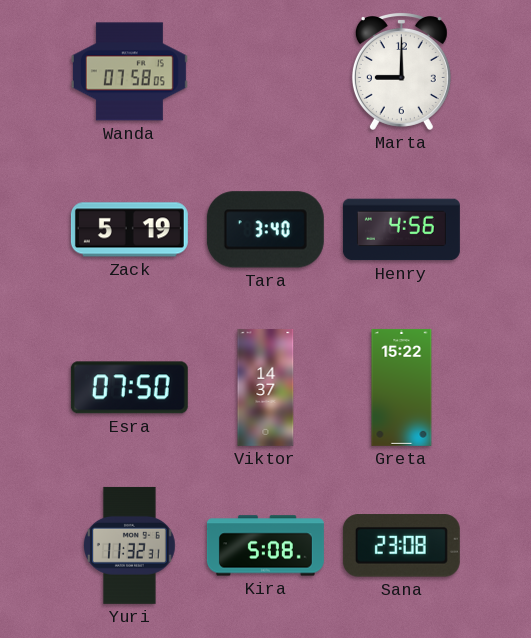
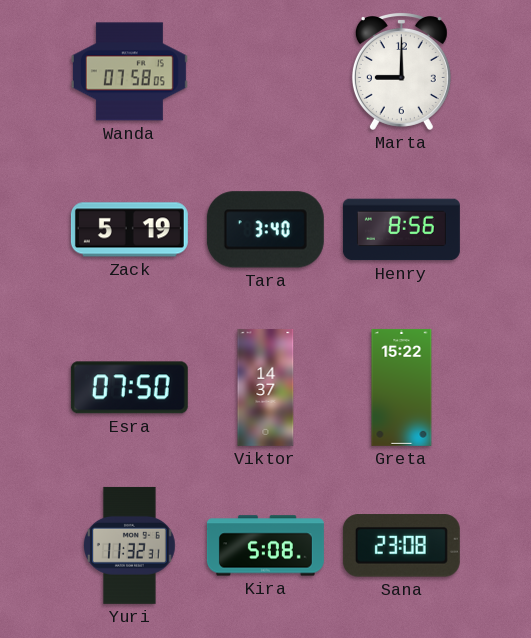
Henry: 4:56 -> 8:56
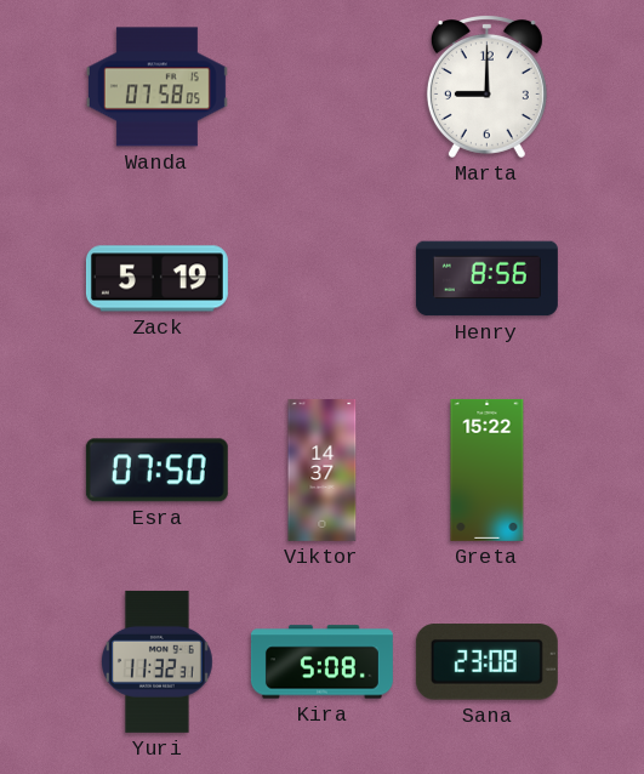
Tara: 3:40 -> none
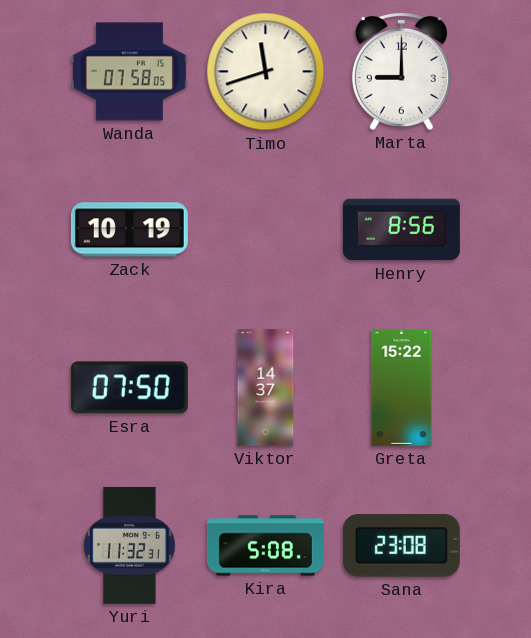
Timo: none -> 11:42
Zack: 5:19 -> 10:19
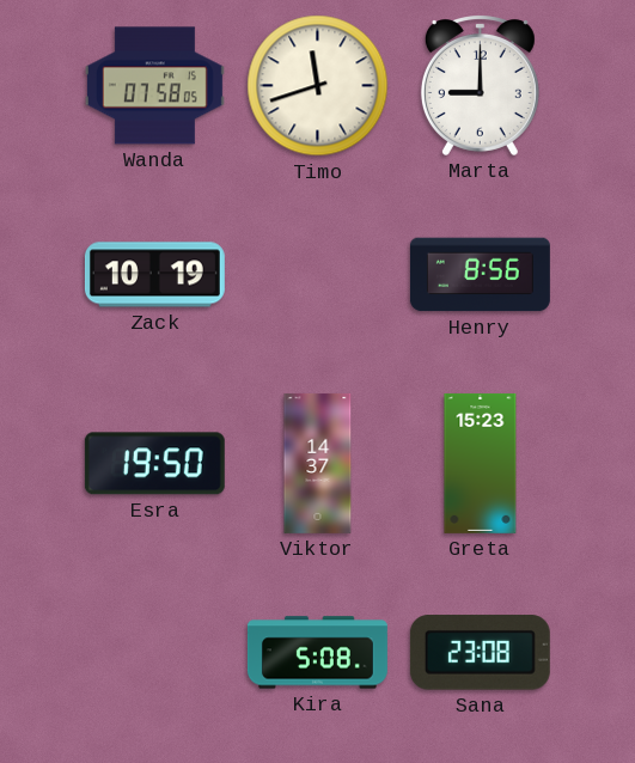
Esra: 07:50 -> 19:50
Greta: 15:22 -> 15:23
Yuri: 11:32 -> none
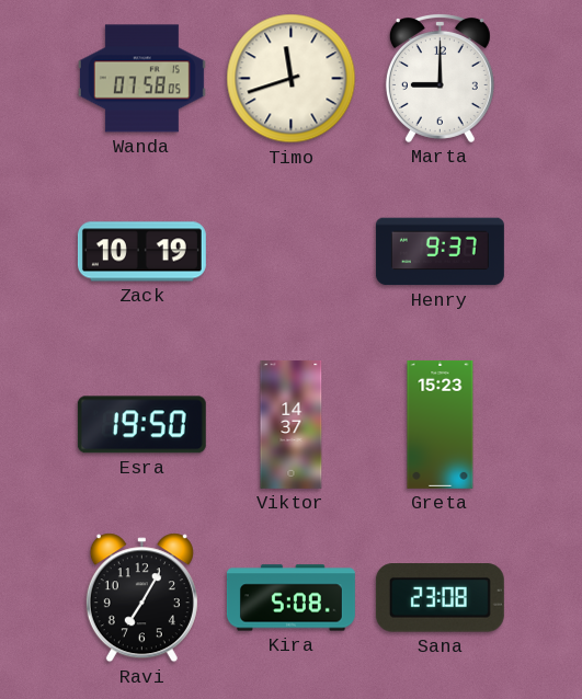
Henry: 8:56 -> 9:37
Ravi: none -> 7:05
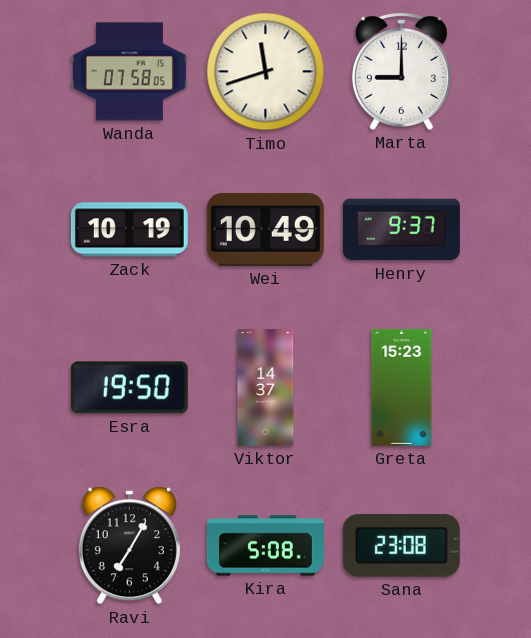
Wei: none -> 10:49
